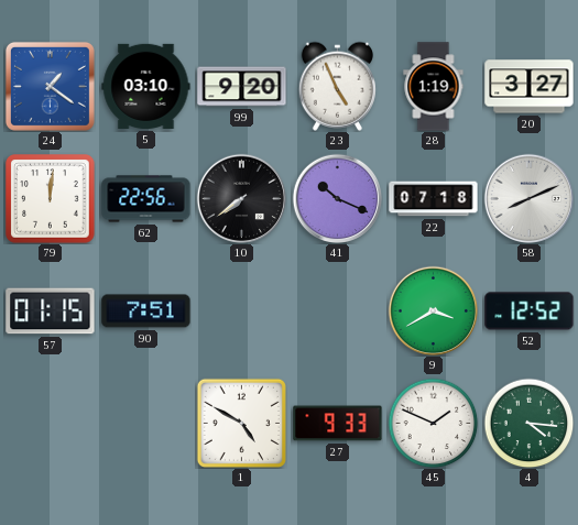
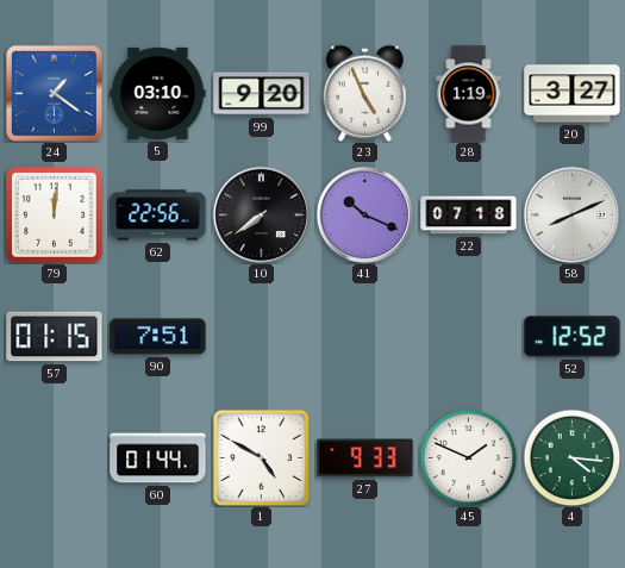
9: 3:40 -> none
60: none -> 01:44
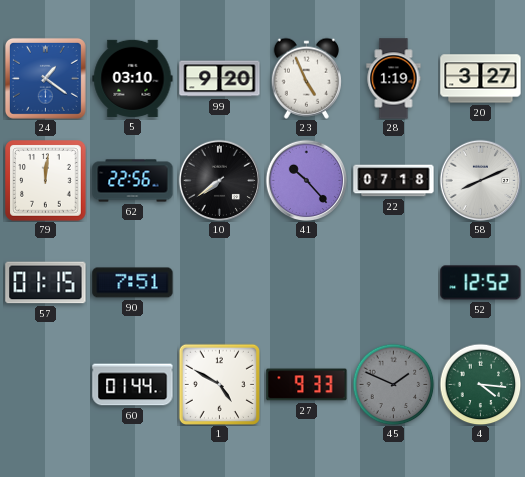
41: 10:19 -> 10:23
45 dial: white -> grey
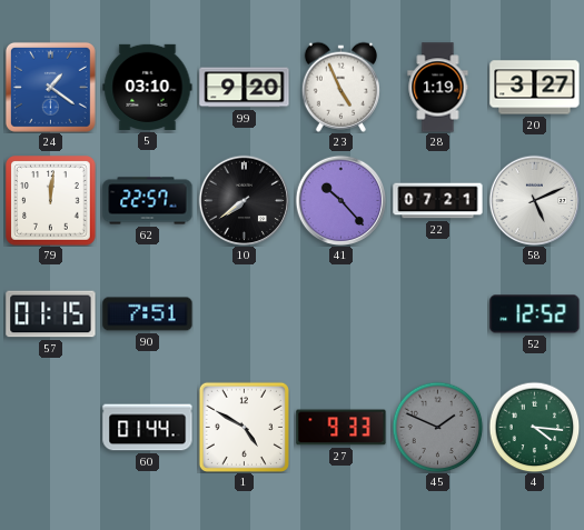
62: 22:56 -> 22:57
22: 07:18 -> 07:21
58: 8:11 -> 5:11
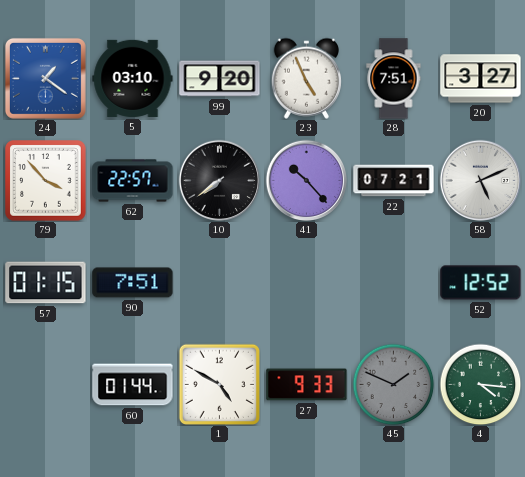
28: 1:19 -> 7:51
79: 12:01 -> 3:53
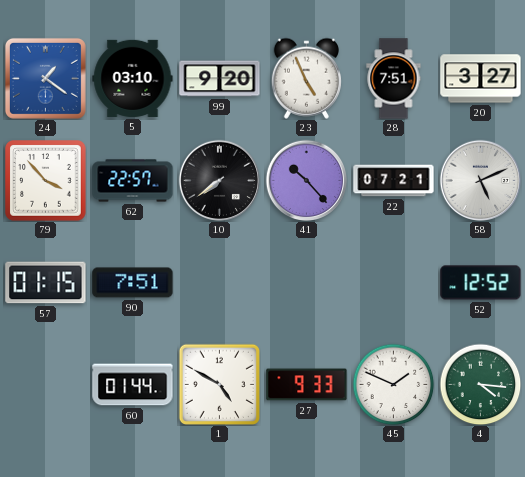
45 dial: grey -> white
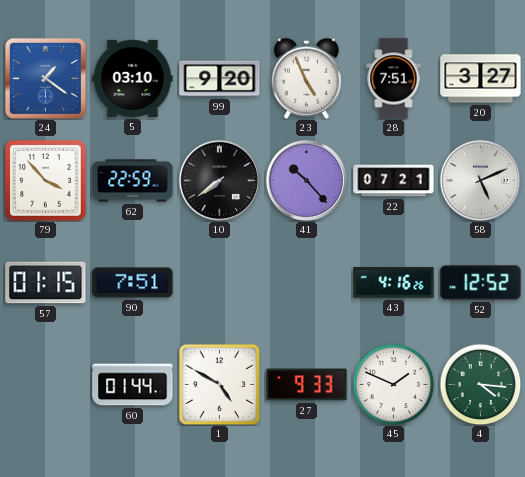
62: 22:57 -> 22:59
43: none -> 4:16
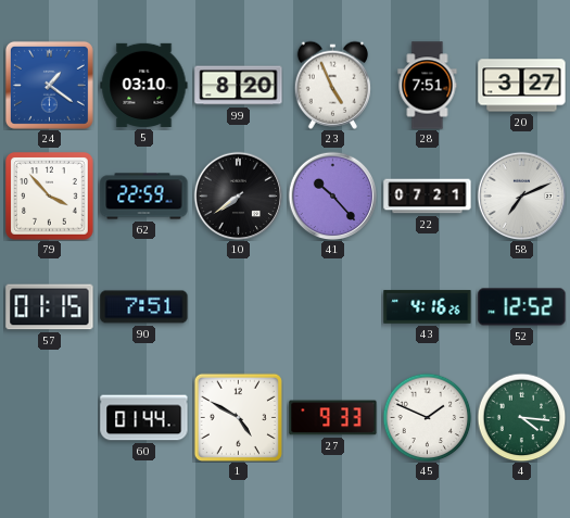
99: 9:20 -> 8:20
58: 5:11 -> 7:11
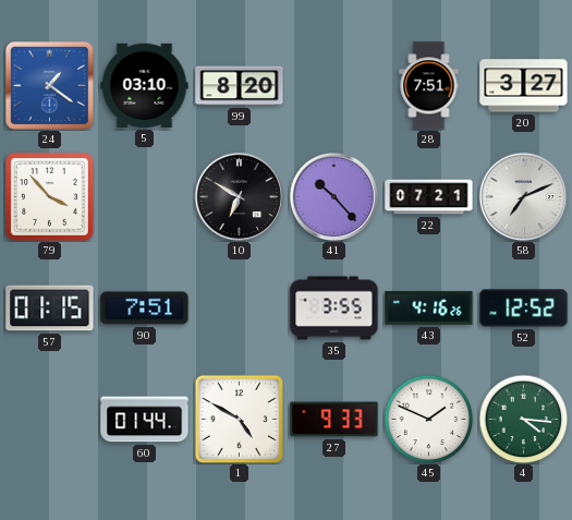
23: 4:56 -> none
62: 22:59 -> none
10: 7:39 -> 6:50
35: none -> 3:55
